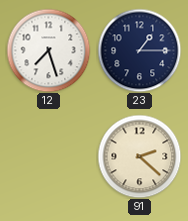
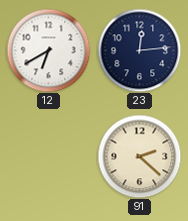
12: 7:27 -> 6:40
23: 1:15 -> 12:14
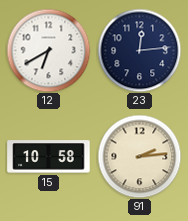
15: none -> 10:58
91: 2:22 -> 2:14
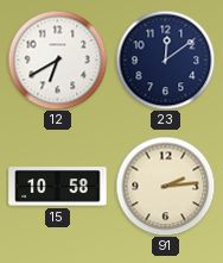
23: 12:14 -> 12:09
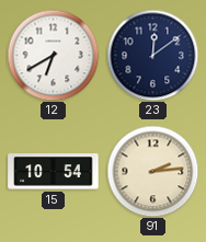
15: 10:58 -> 10:54
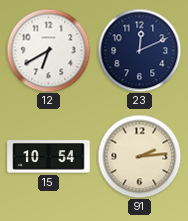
23: 12:09 -> 12:11
